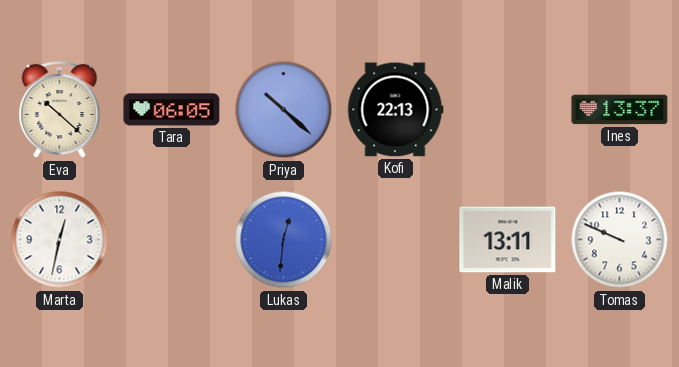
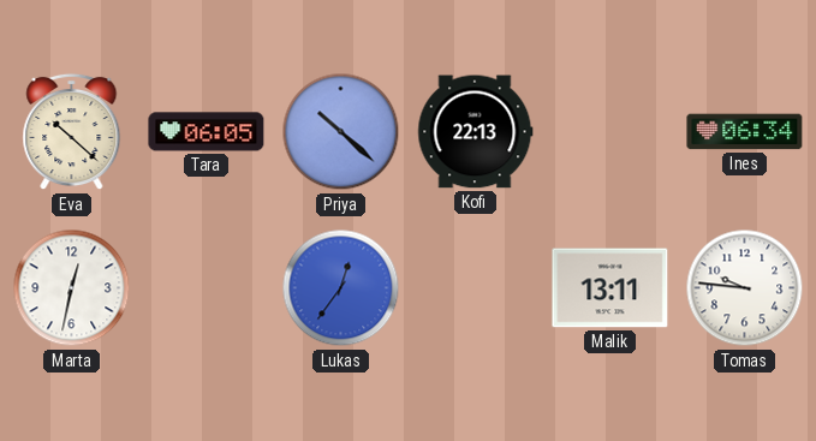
Ines: 13:37 -> 06:34
Lukas: 12:31 -> 12:36
Tomas: 9:49 -> 9:46
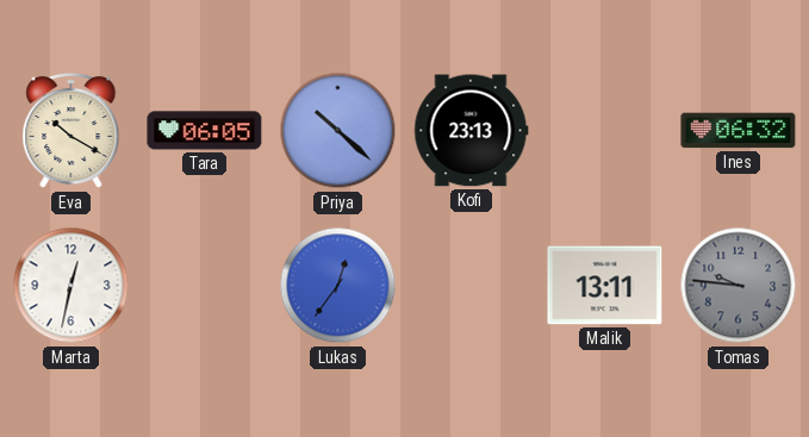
Eva: 10:22 -> 10:20
Kofi: 22:13 -> 23:13
Ines: 06:34 -> 06:32
Tomas dial: white -> grey
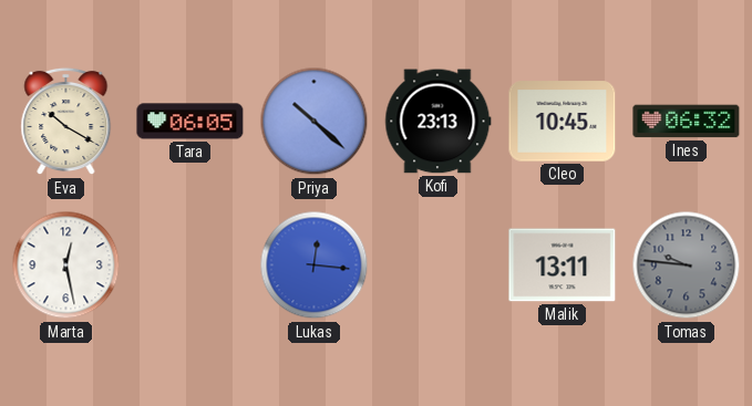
Cleo: none -> 10:45
Marta: 12:32 -> 12:28
Lukas: 12:36 -> 12:16
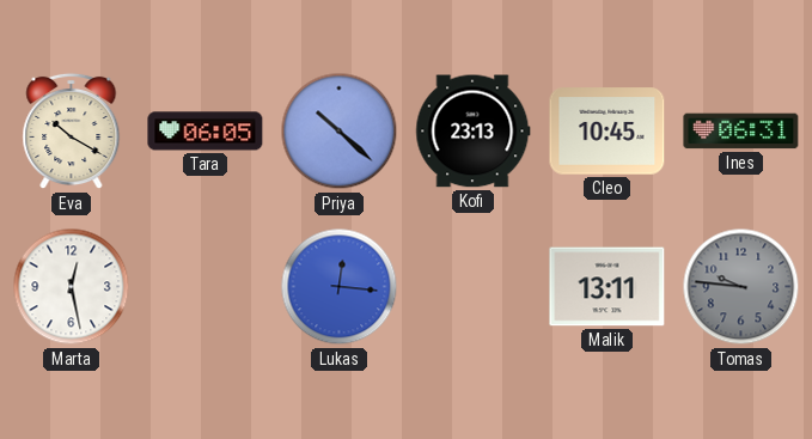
Ines: 06:32 -> 06:31
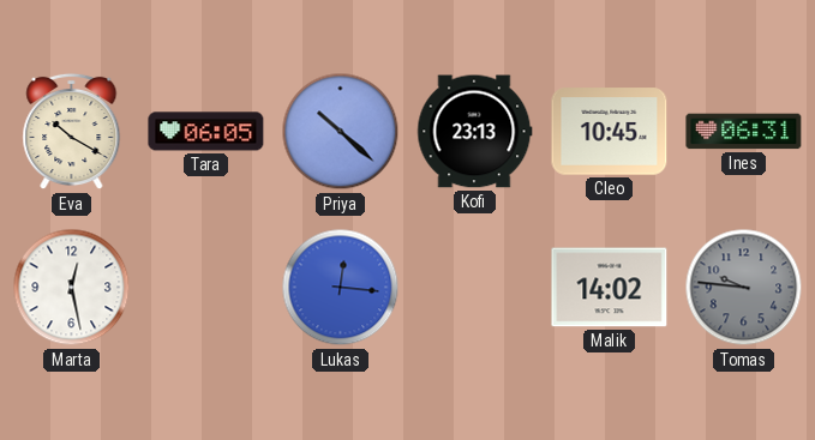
Malik: 13:11 -> 14:02
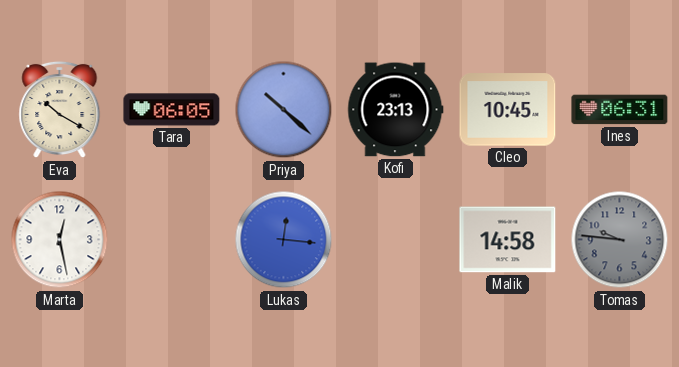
Malik: 14:02 -> 14:58
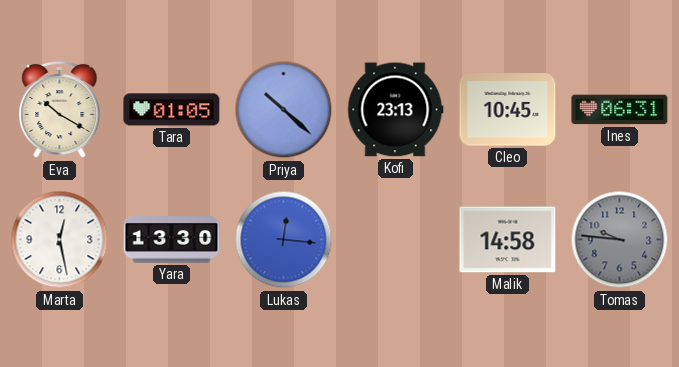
Tara: 06:05 -> 01:05
Yara: none -> 13:30
